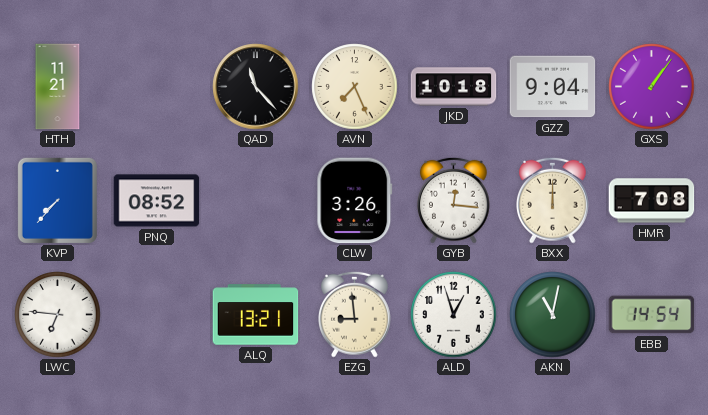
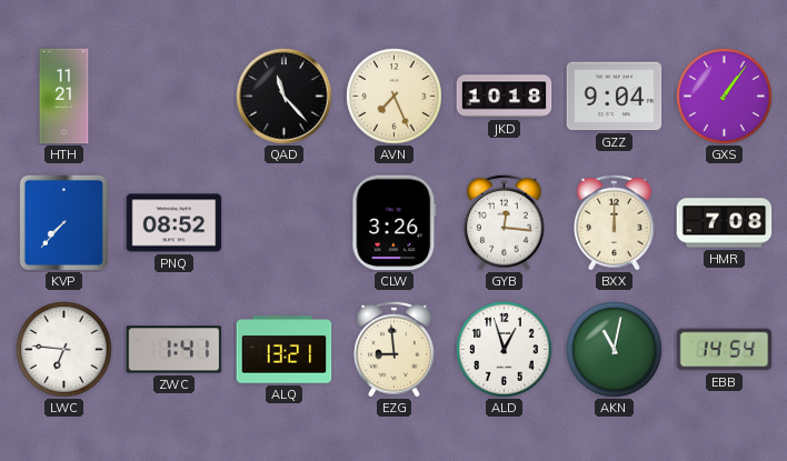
ZWC: none -> 1:41
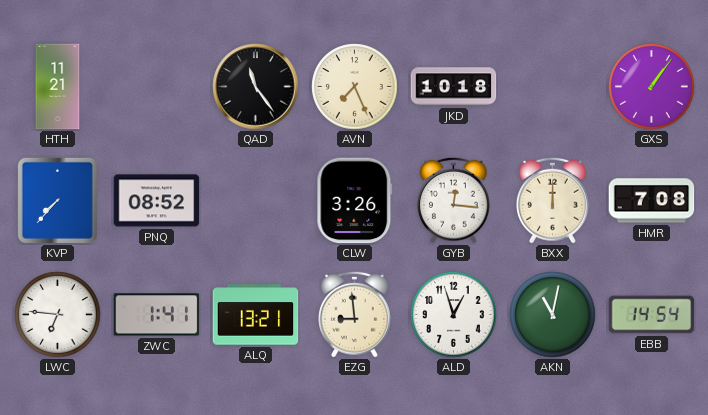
QAD: 11:23 -> 11:24
GZZ: 9:04 -> none
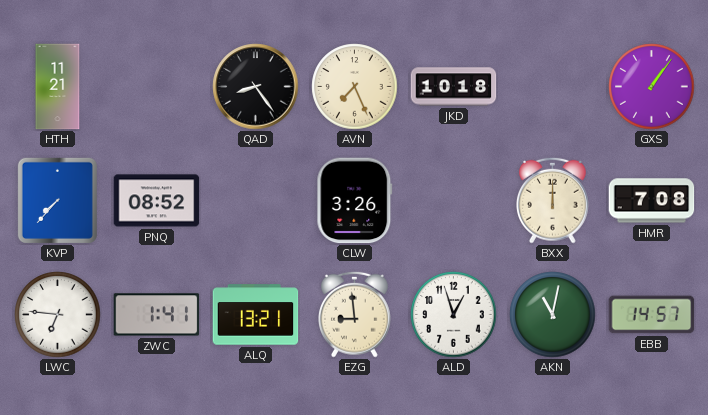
QAD: 11:24 -> 8:24
GYB: 12:16 -> none
EBB: 14:54 -> 14:57
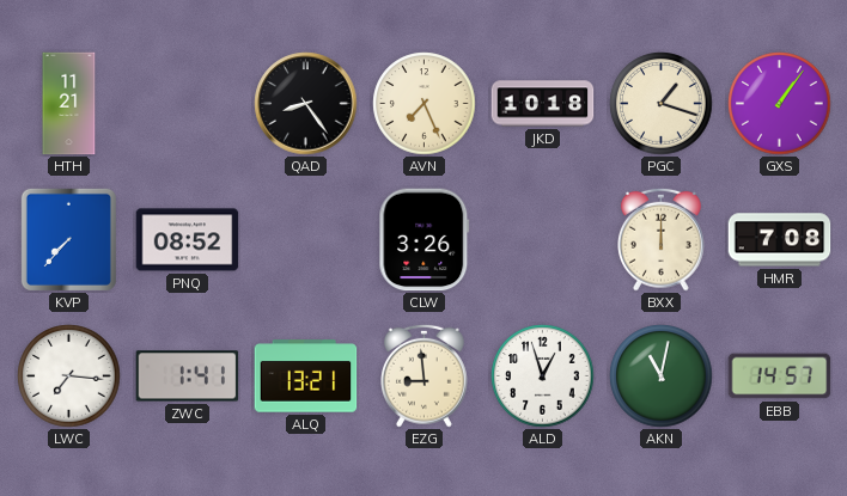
PGC: none -> 1:18
LWC: 6:46 -> 7:16
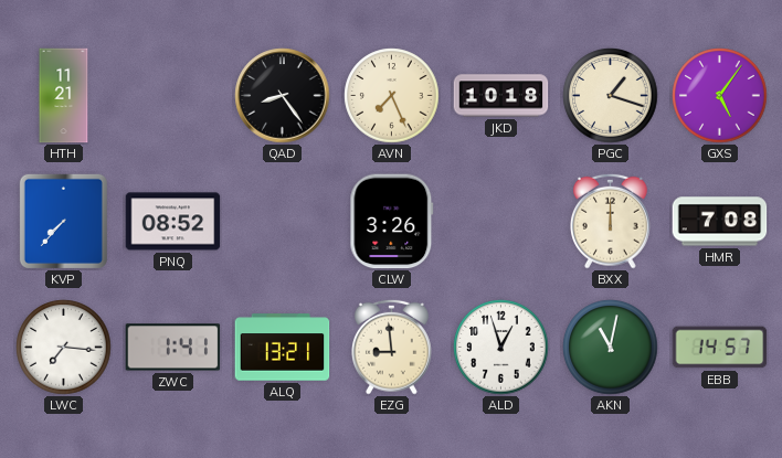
GXS: 1:06 -> 5:06
